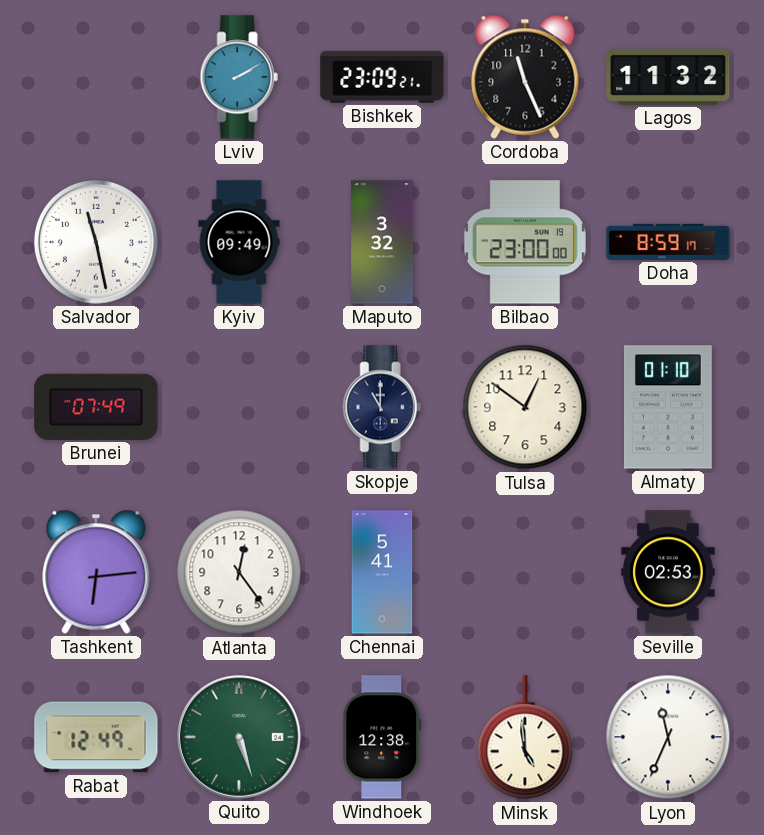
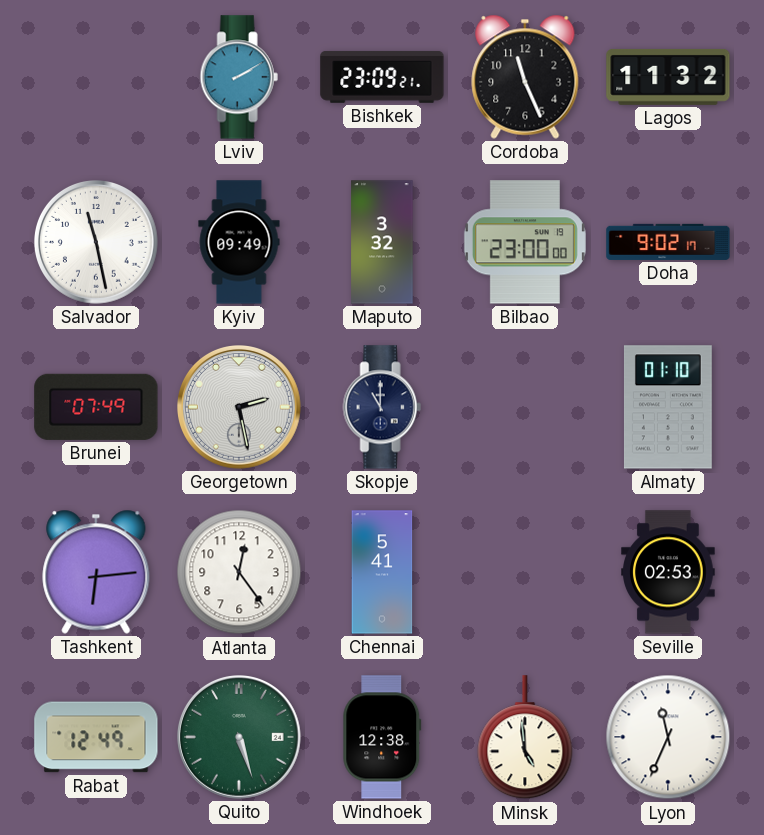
Doha: 8:59 -> 9:02
Georgetown: none -> 2:28
Tulsa: 12:51 -> none
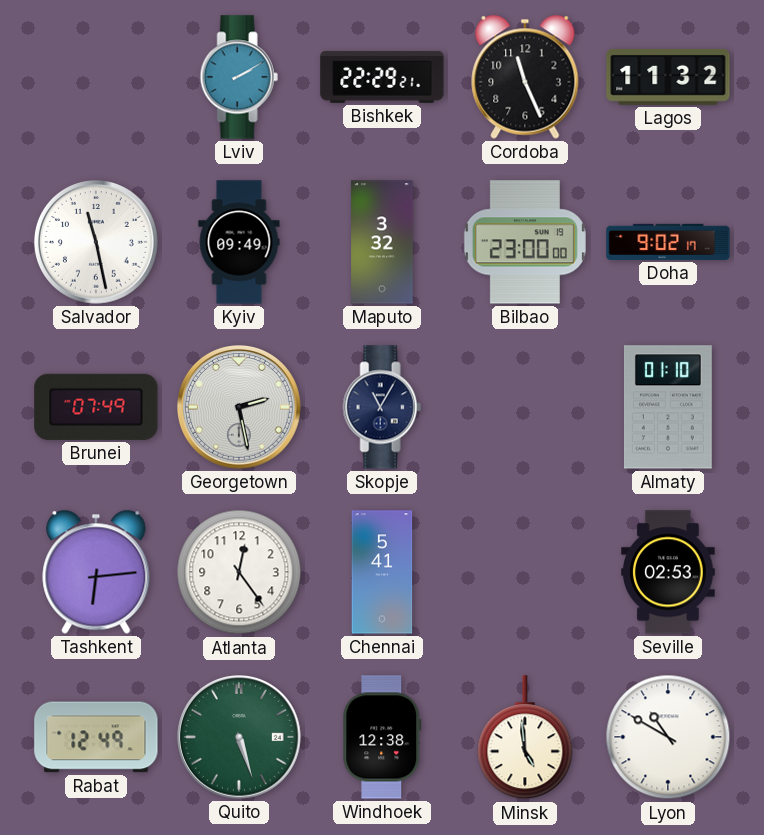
Bishkek: 23:09 -> 22:29
Skopje: 11:00 -> 11:05
Lyon: 11:34 -> 10:50
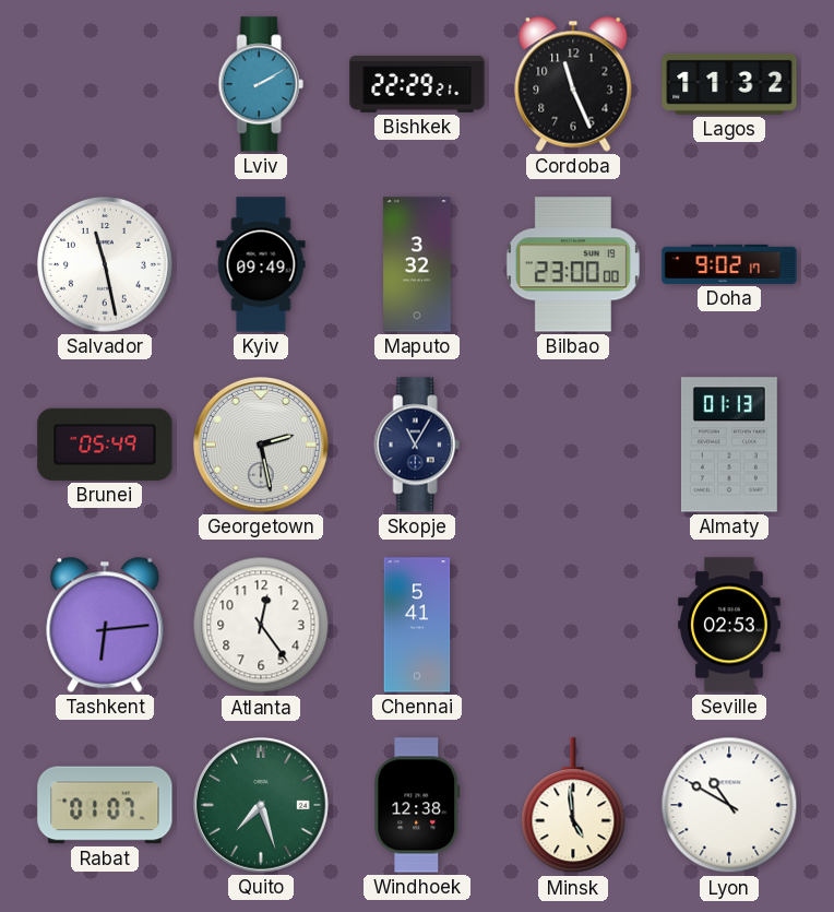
Brunei: 07:49 -> 05:49
Almaty: 01:10 -> 01:13
Rabat: 12:49 -> 01:07
Quito: 5:27 -> 7:27
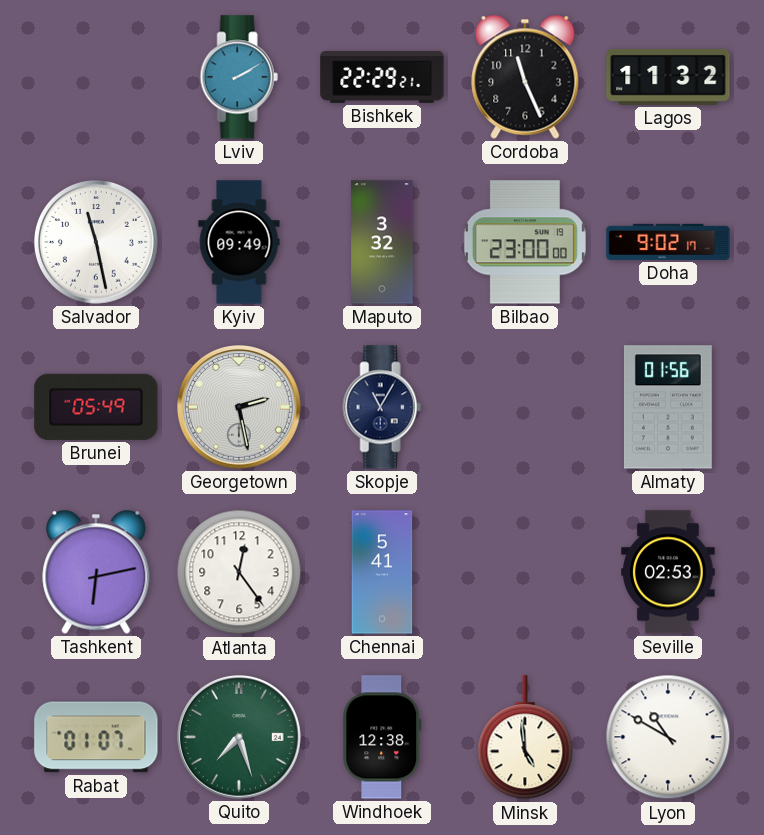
Almaty: 01:13 -> 01:56
Tashkent: 6:14 -> 6:13
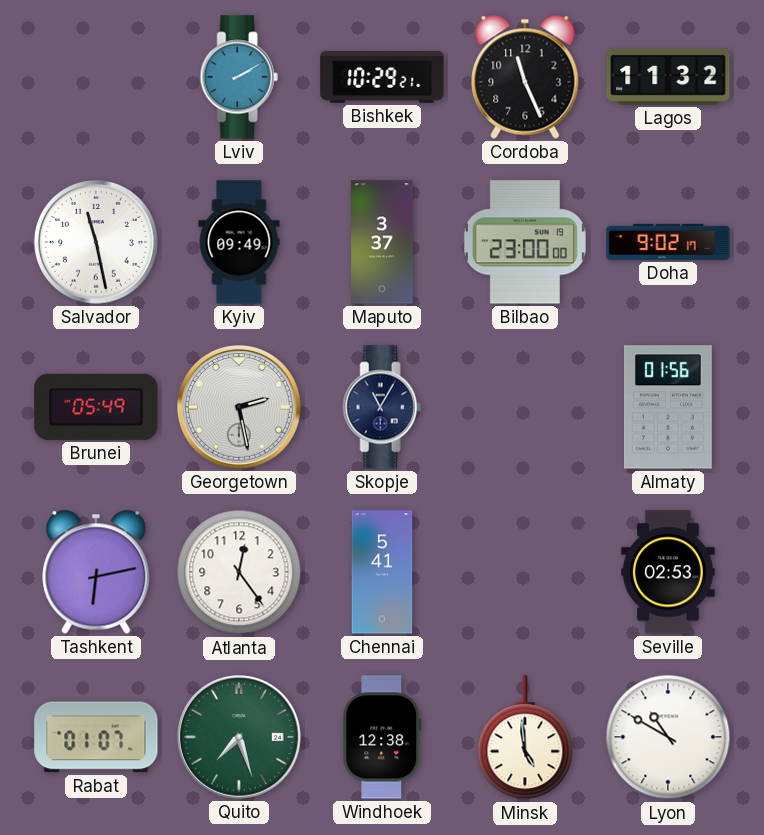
Bishkek: 22:29 -> 10:29
Maputo: 3:32 -> 3:37
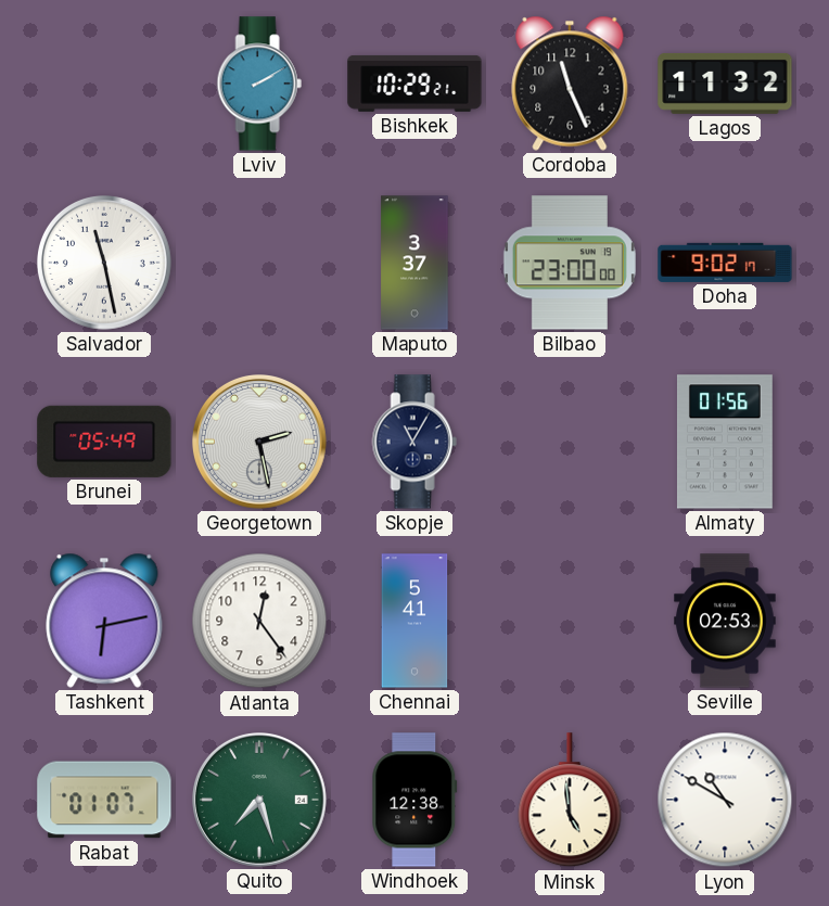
Kyiv: 09:49 -> none
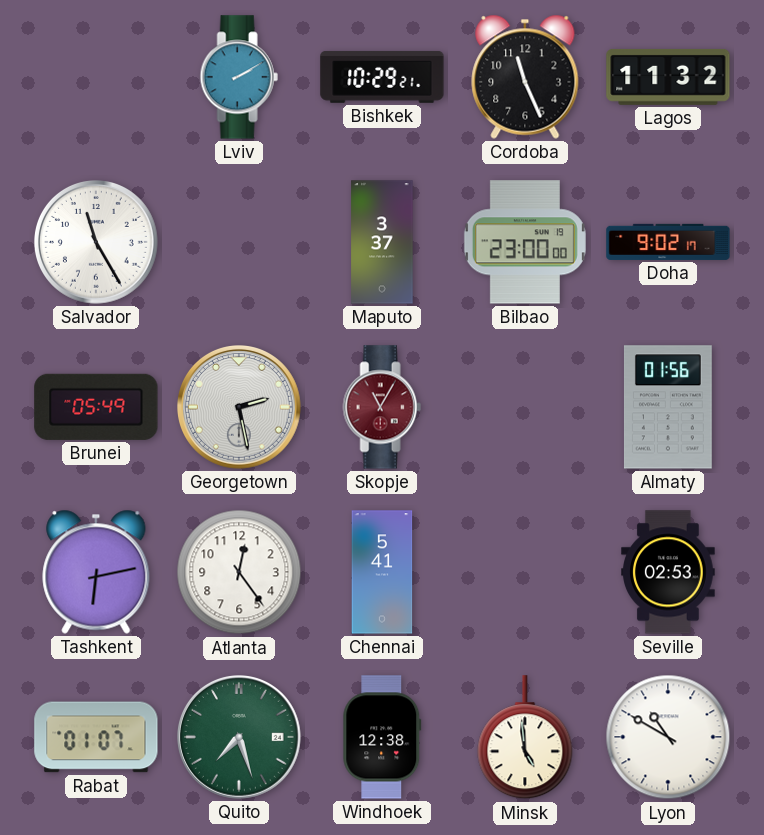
Salvador: 11:28 -> 11:25
Skopje dial: navy -> burgundy
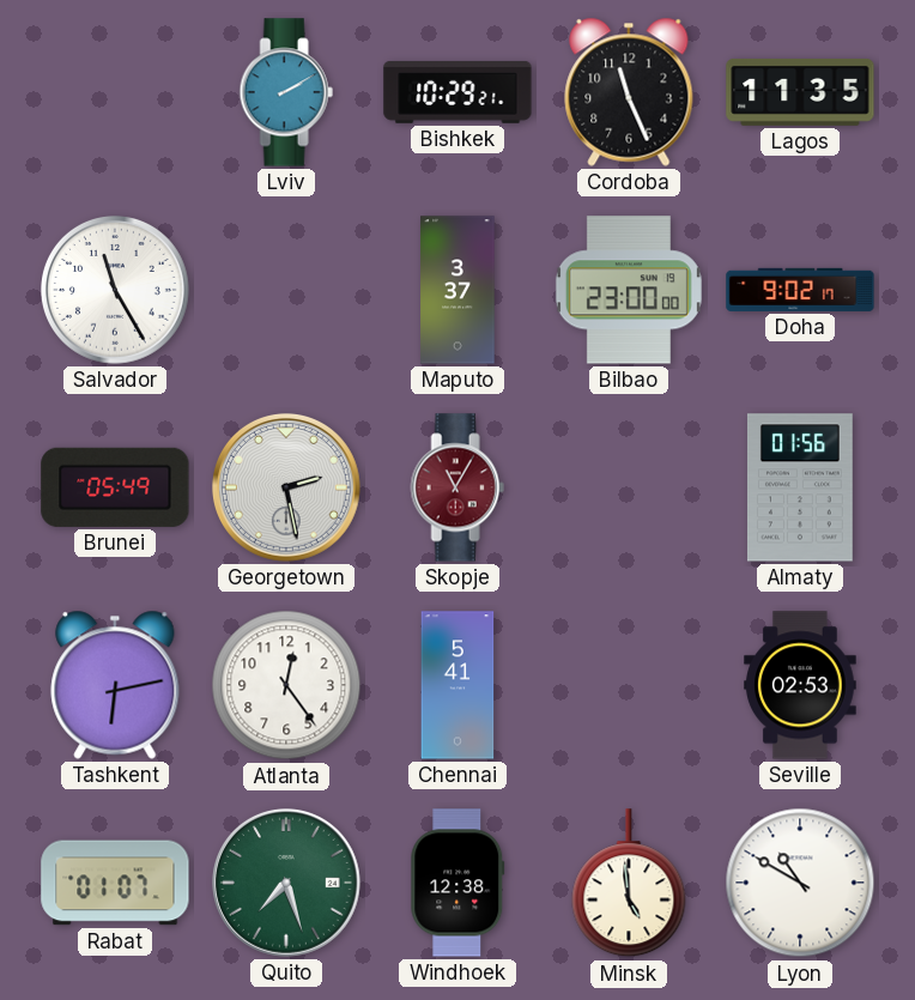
Lagos: 11:32 -> 11:35
